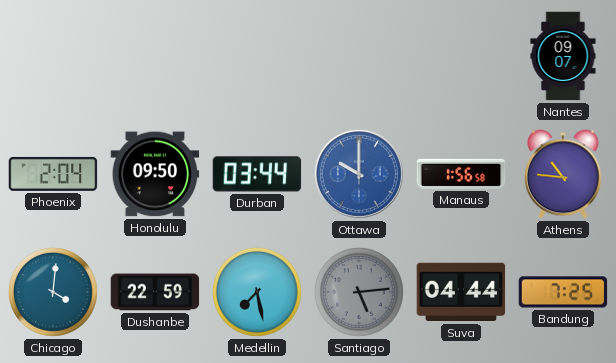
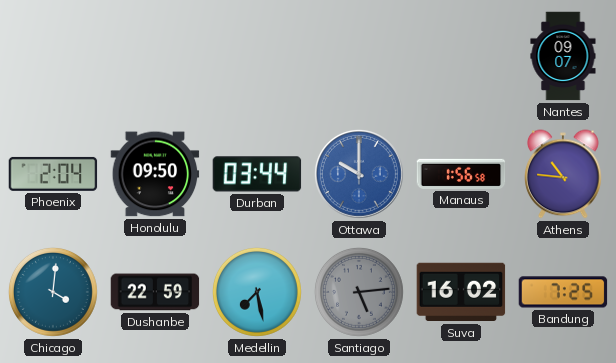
Suva: 04:44 -> 16:02
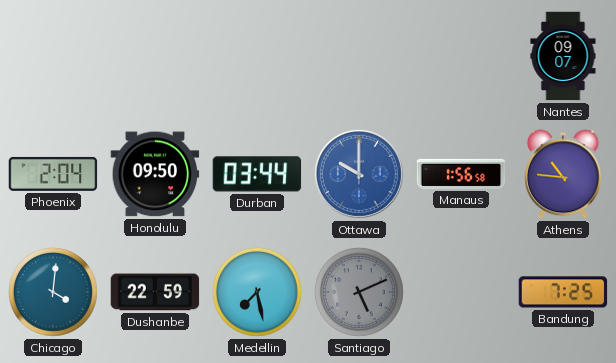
Santiago: 5:14 -> 5:11
Suva: 16:02 -> none
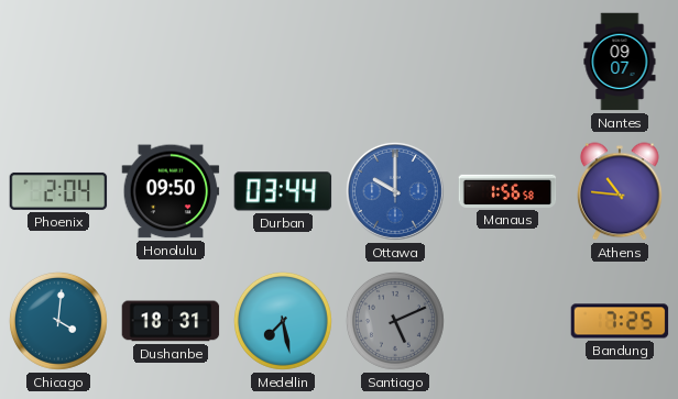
Dushanbe: 22:59 -> 18:31
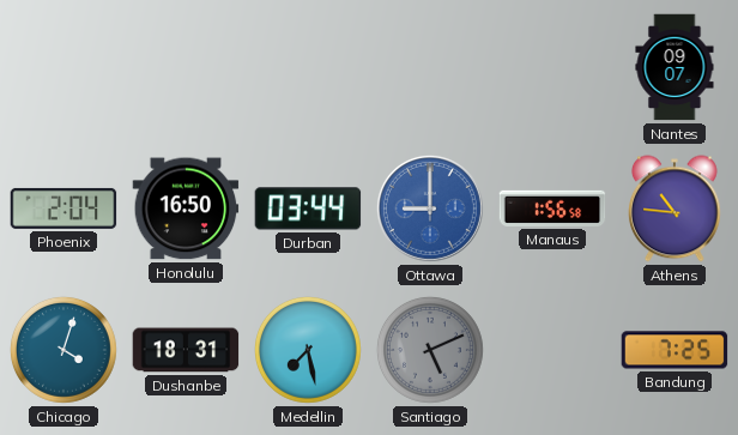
Honolulu: 09:50 -> 16:50
Ottawa: 10:00 -> 9:00
Chicago: 4:01 -> 4:03
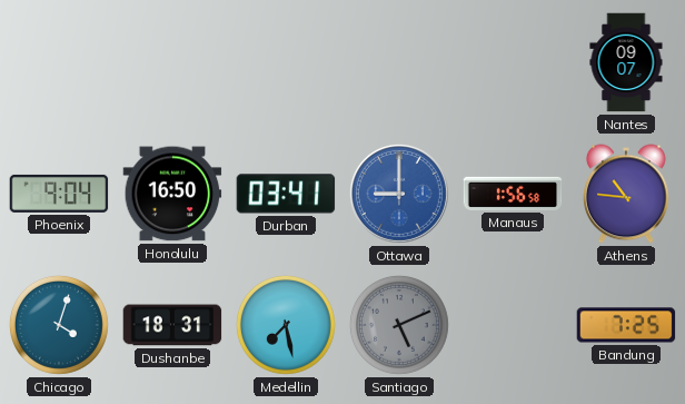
Phoenix: 2:04 -> 9:04
Durban: 03:44 -> 03:41
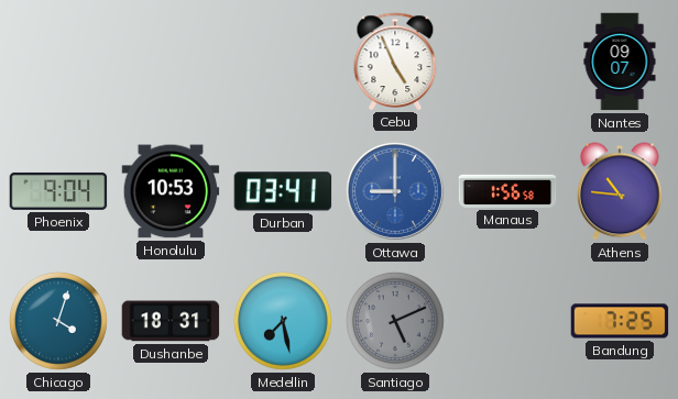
Cebu: none -> 4:56
Honolulu: 16:50 -> 10:53
